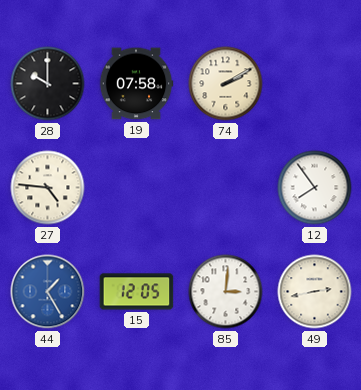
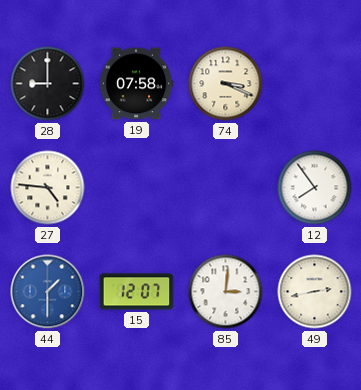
28: 10:00 -> 9:00
74: 2:10 -> 3:19
44: 1:25 -> 1:30
15: 12:05 -> 12:07
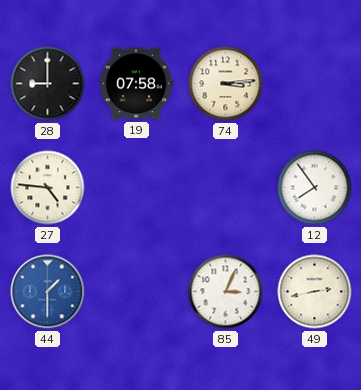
74: 3:19 -> 3:14
15: 12:07 -> none
85: 3:01 -> 3:04
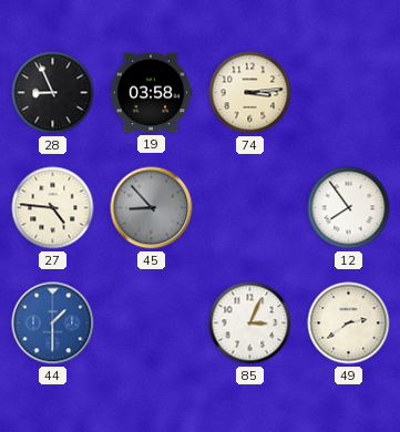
28: 9:00 -> 8:56
19: 07:58 -> 03:58
45: none -> 8:53
49: 2:43 -> 2:39
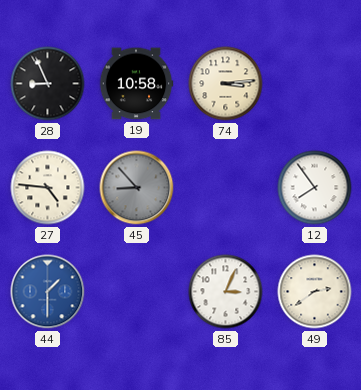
19: 03:58 -> 10:58
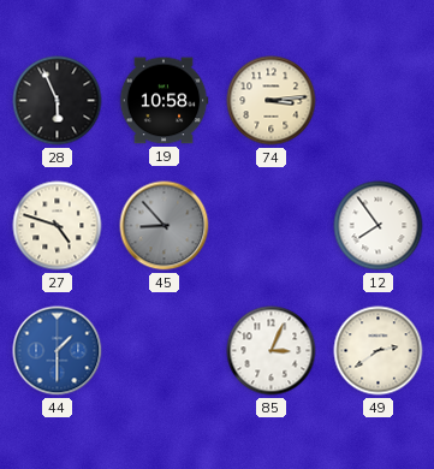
28: 8:56 -> 5:56
27: 4:46 -> 4:48
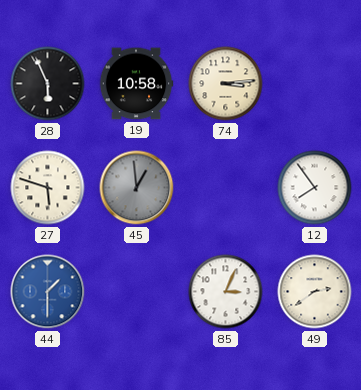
27: 4:48 -> 5:48
45: 8:53 -> 12:59
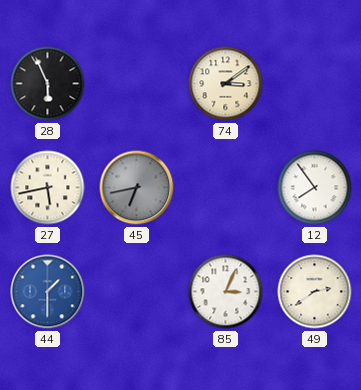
19: 10:58 -> none
74: 3:14 -> 3:09
27: 5:48 -> 5:43
45: 12:59 -> 6:43
